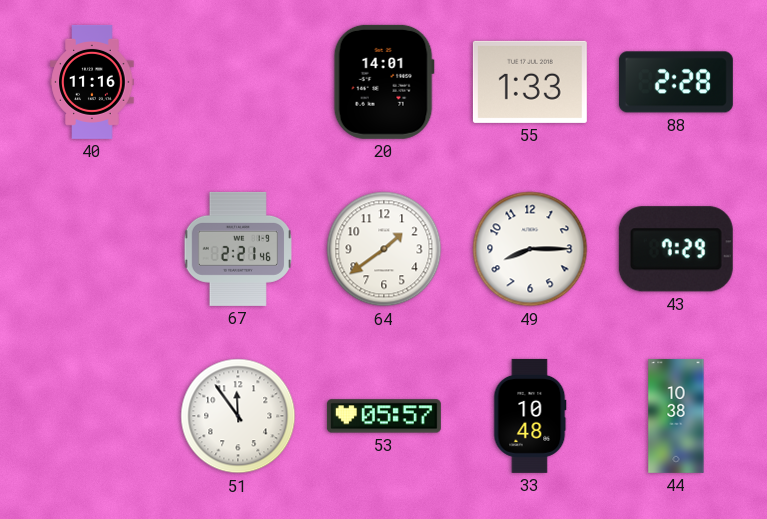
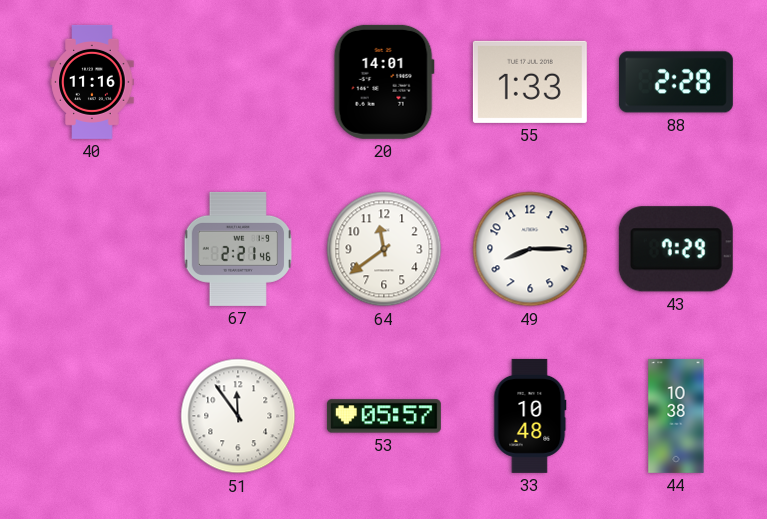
64: 1:39 -> 11:39
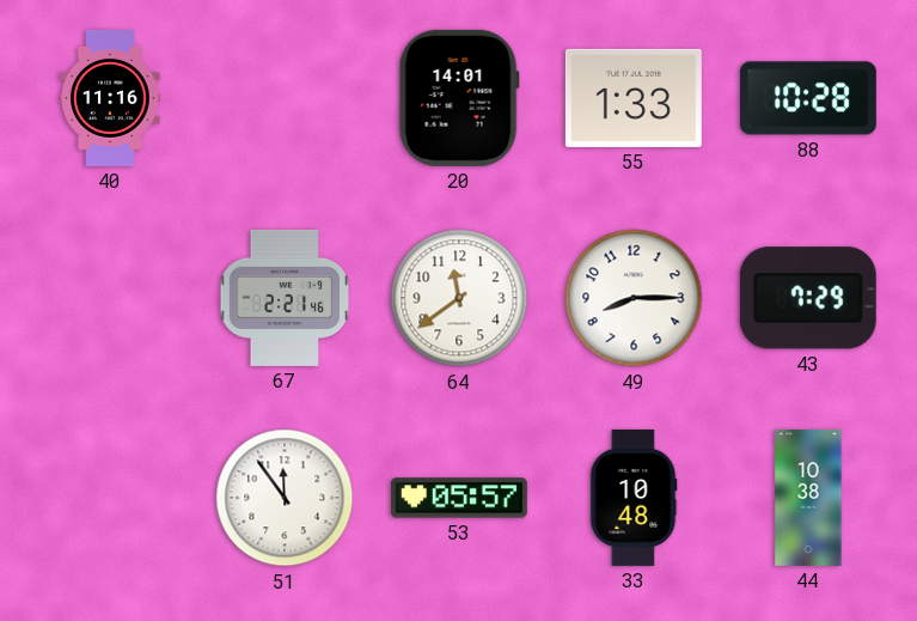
88: 2:28 -> 10:28
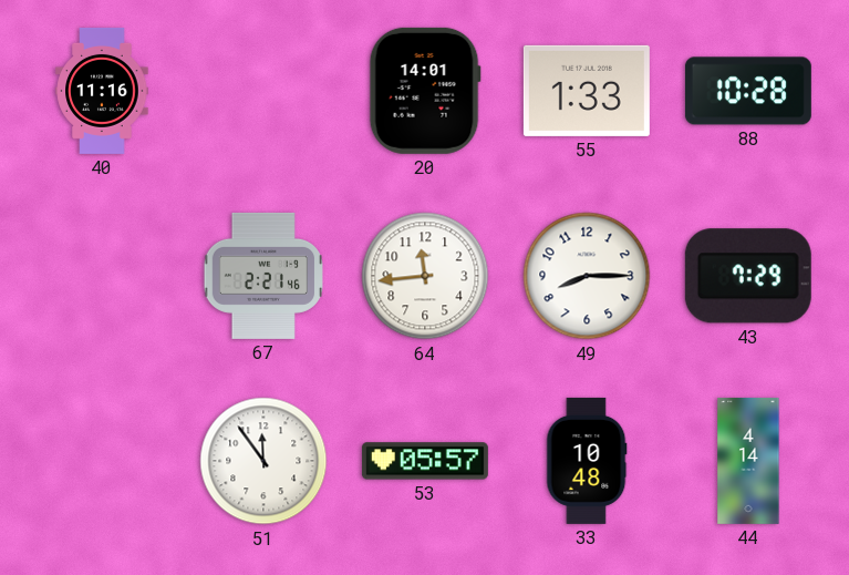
64: 11:39 -> 11:44
44: 10:38 -> 4:14
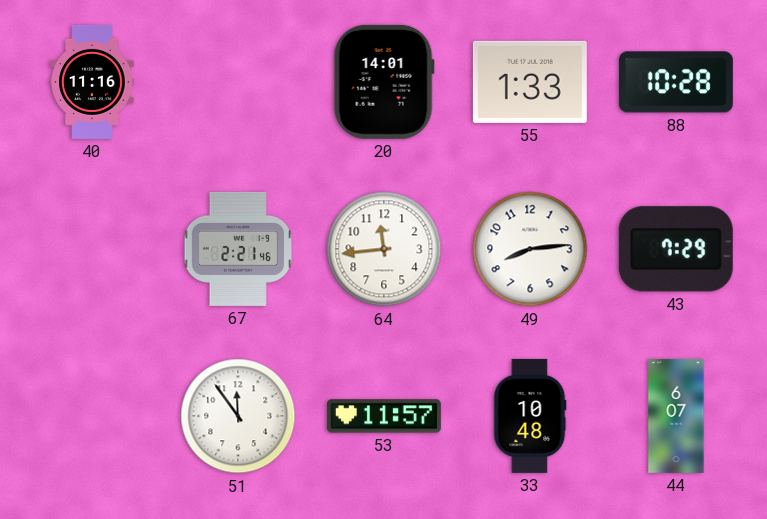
49: 8:15 -> 8:14
53: 05:57 -> 11:57
44: 4:14 -> 6:07
